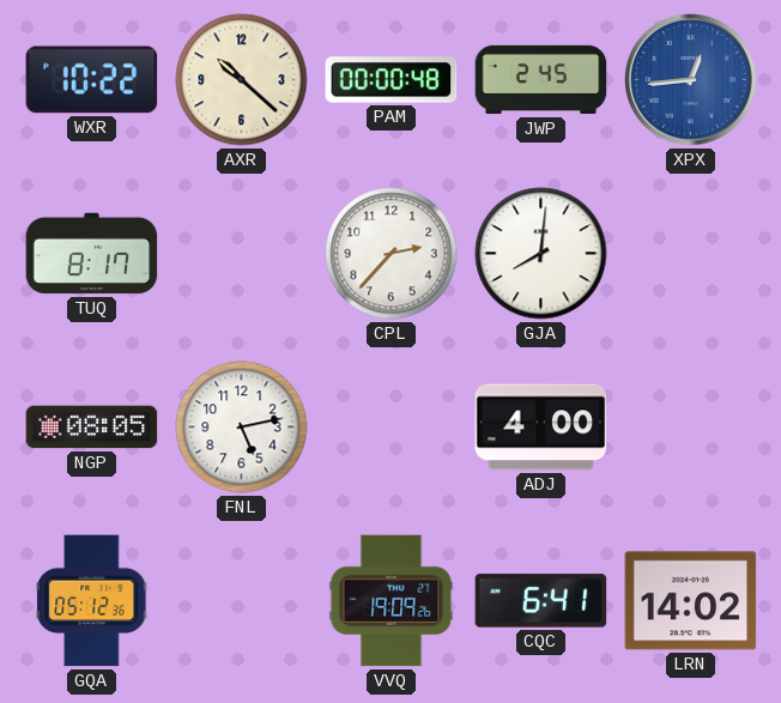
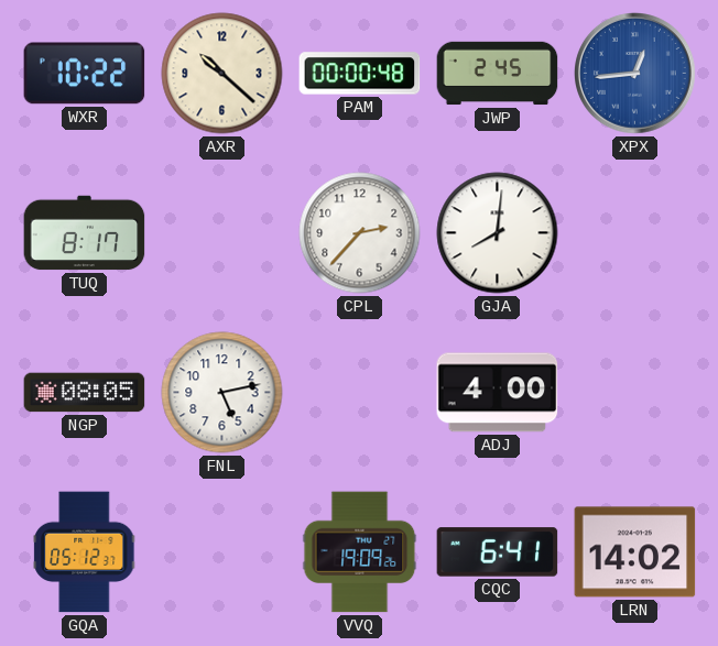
GQA: 05:12:36 -> 05:12:37
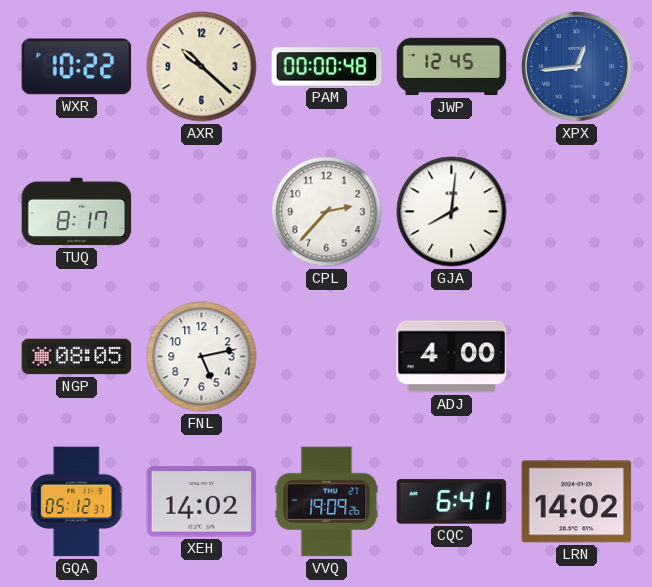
JWP: 2:45 -> 12:45
XEH: none -> 14:02
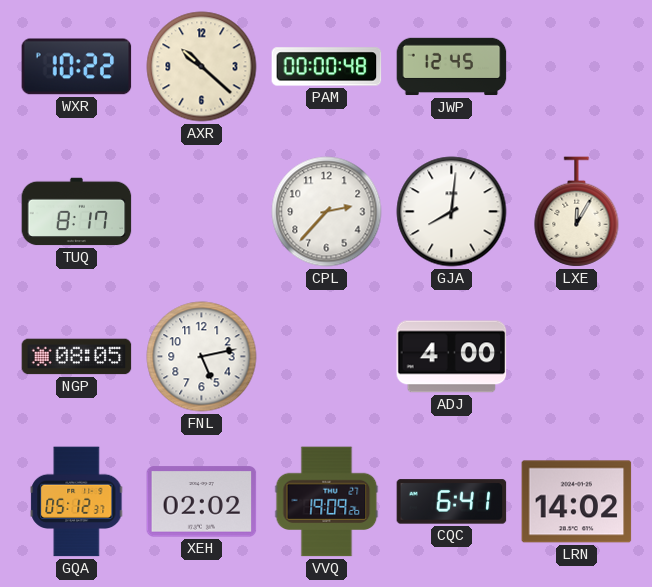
XPX: 12:44 -> none
LXE: none -> 12:05
XEH: 14:02 -> 02:02
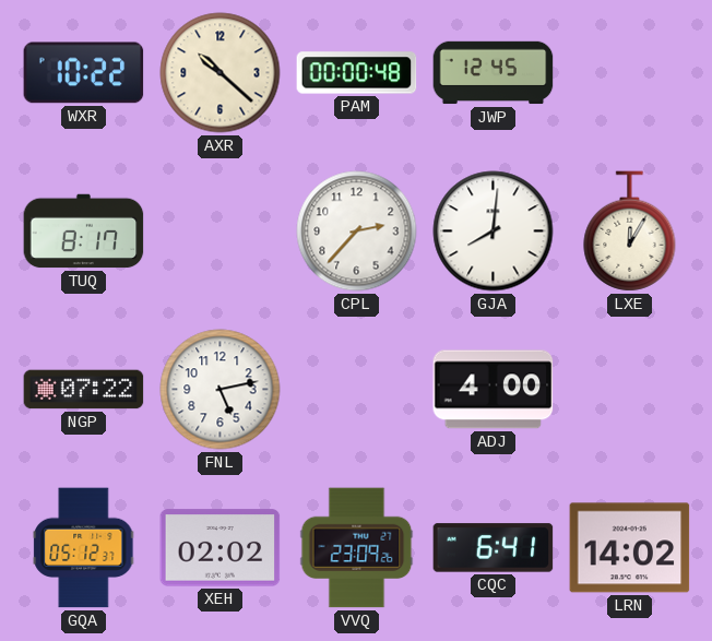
NGP: 08:05 -> 07:22
VVQ: 19:09 -> 23:09
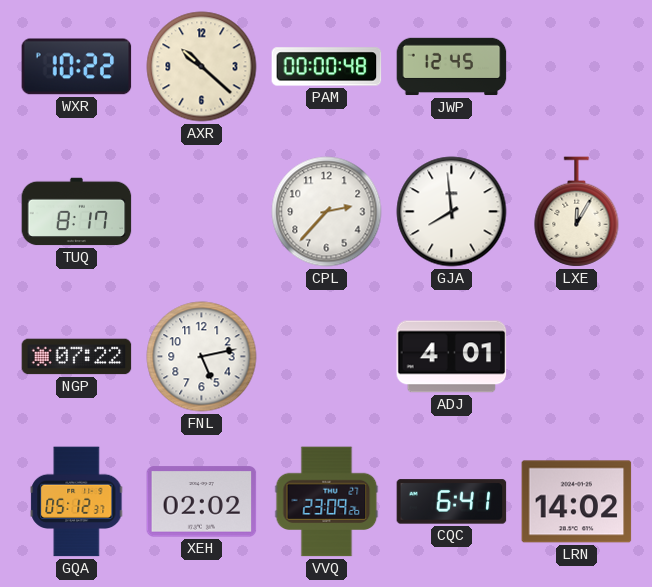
GJA: 8:01 -> 7:59
ADJ: 4:00 -> 4:01
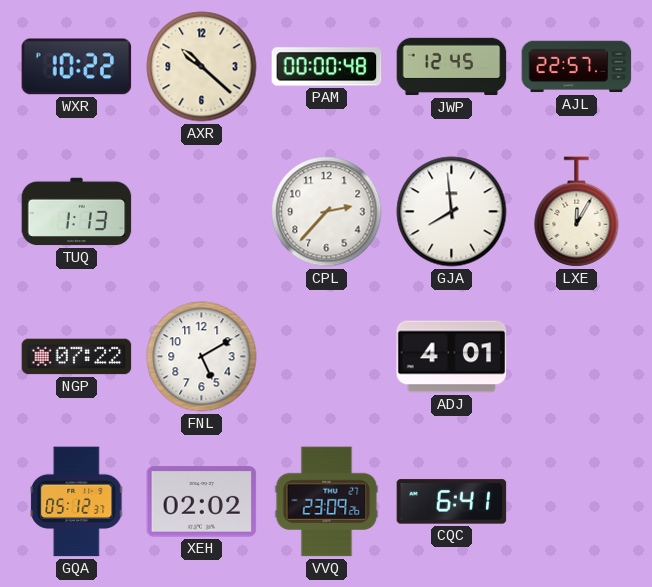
AJL: none -> 22:57
TUQ: 8:17 -> 1:13
FNL: 5:13 -> 5:10
LRN: 14:02 -> none
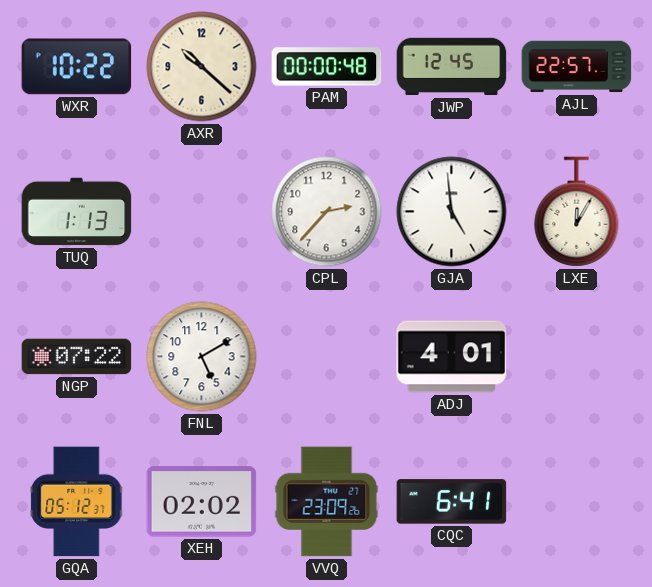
GJA: 7:59 -> 4:59
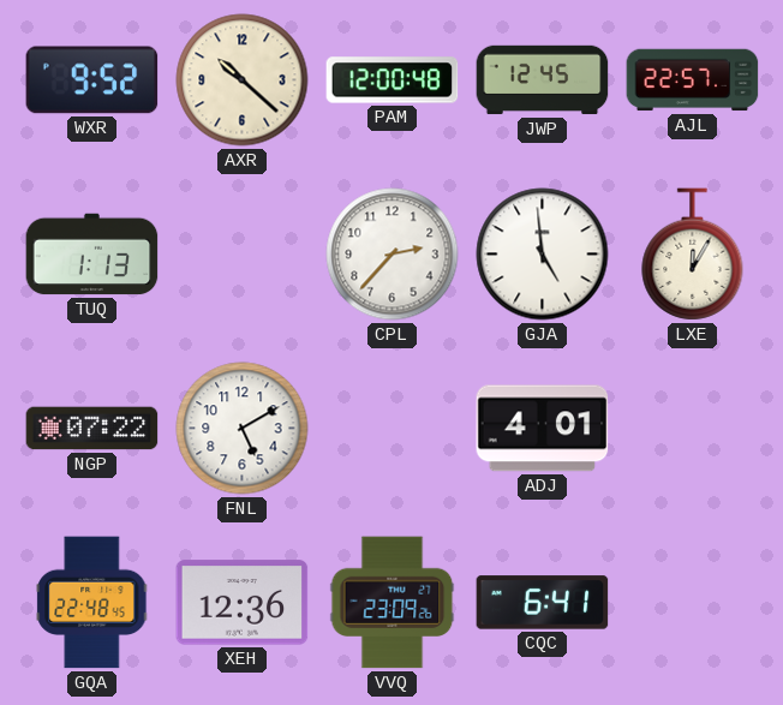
WXR: 10:22 -> 9:52
PAM: 00:00 -> 12:00
GQA: 05:12 -> 22:48
XEH: 02:02 -> 12:36
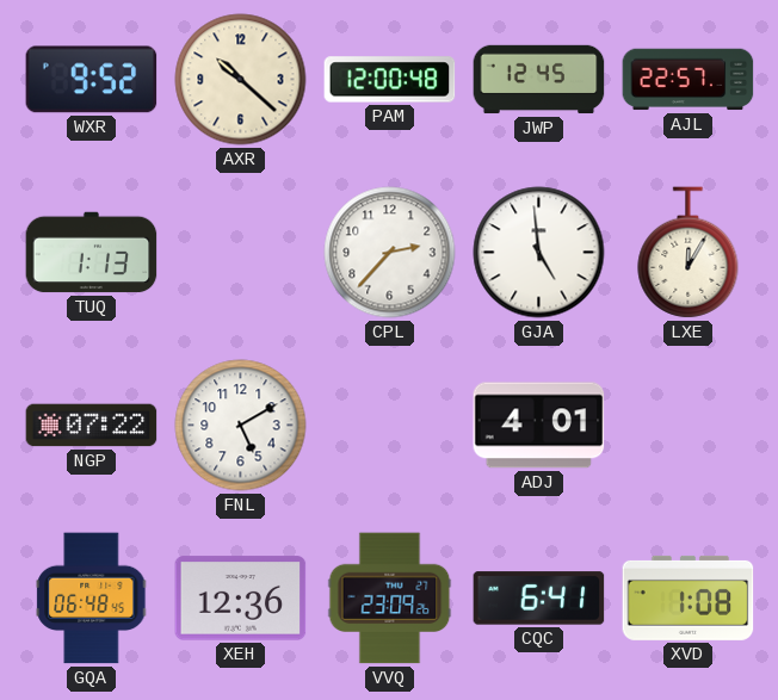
GQA: 22:48 -> 06:48
XVD: none -> 1:08
